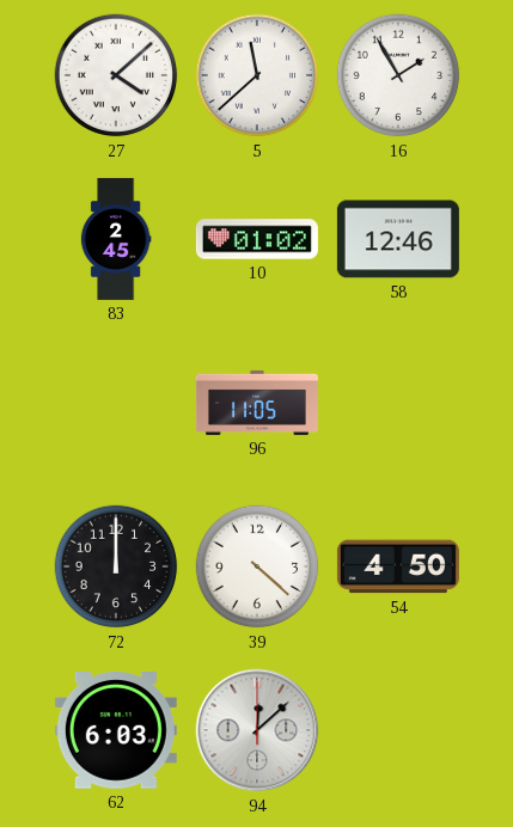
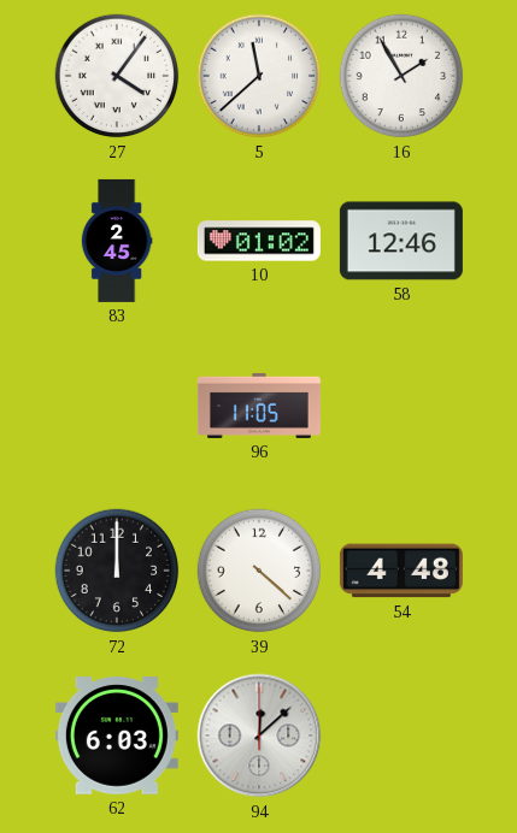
27: 4:08 -> 4:06
54: 4:50 -> 4:48
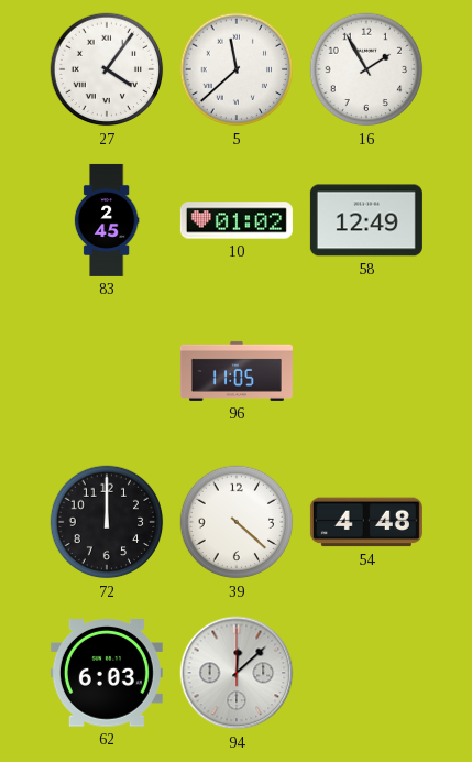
58: 12:46 -> 12:49
